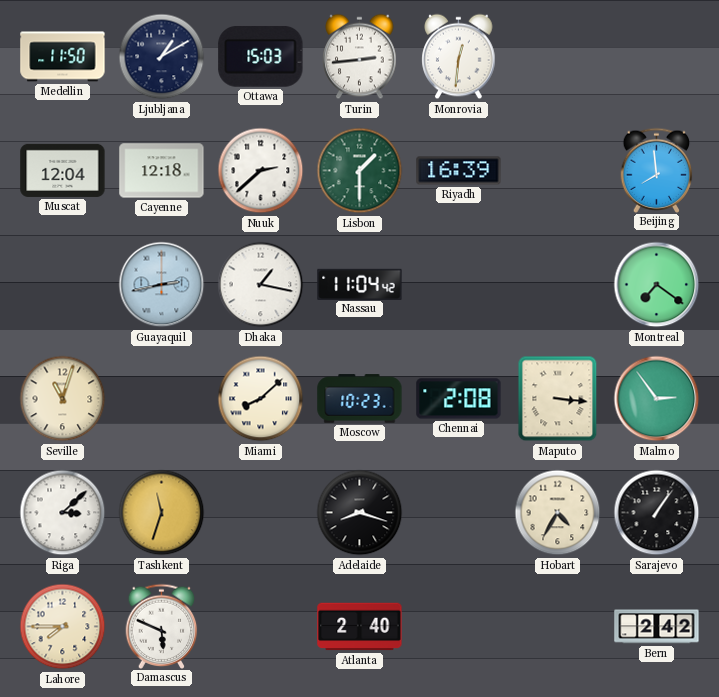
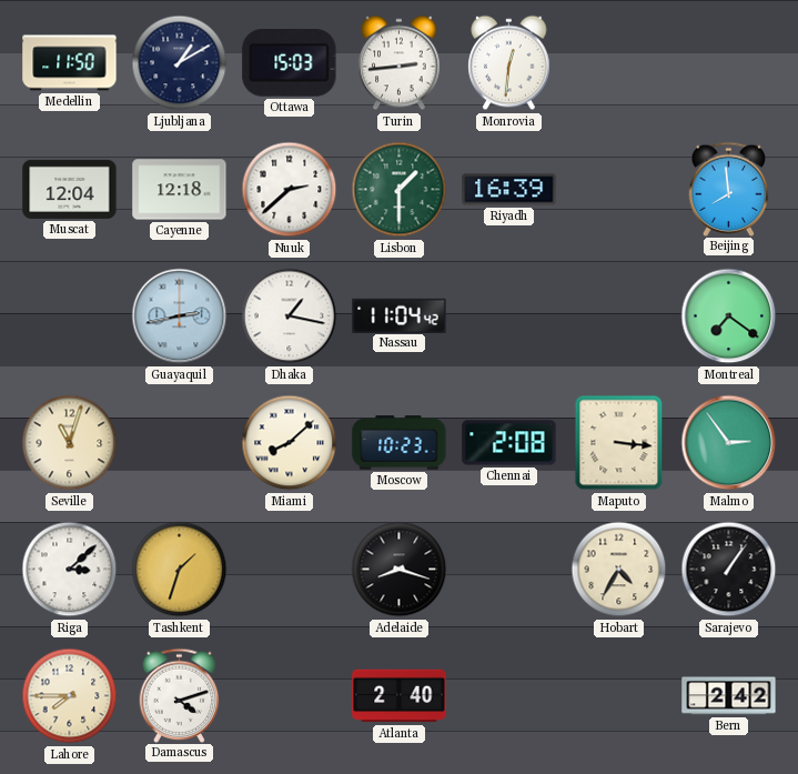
Tashkent: 11:33 -> 1:33
Damascus: 5:49 -> 4:12
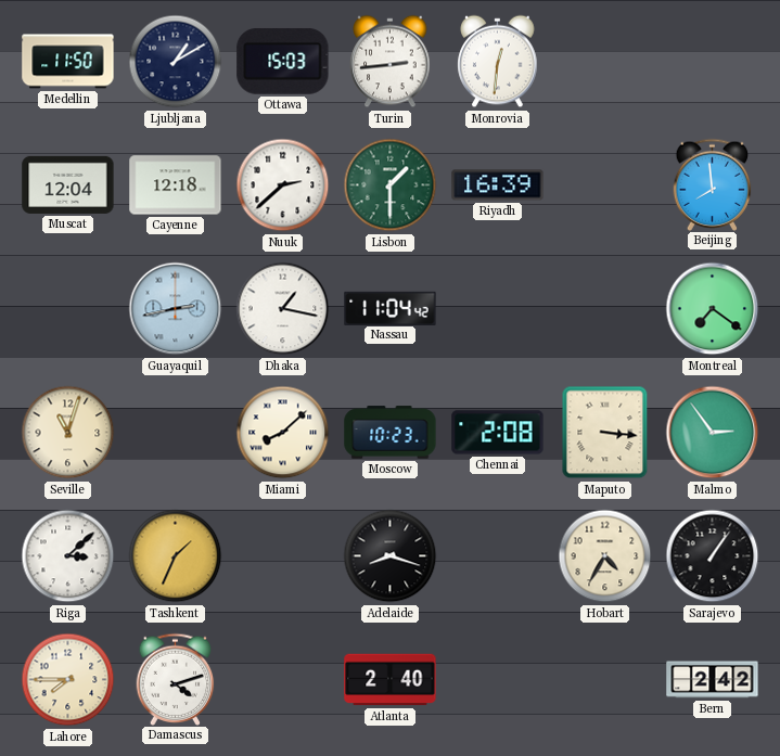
Tashkent: 1:33 -> 1:34
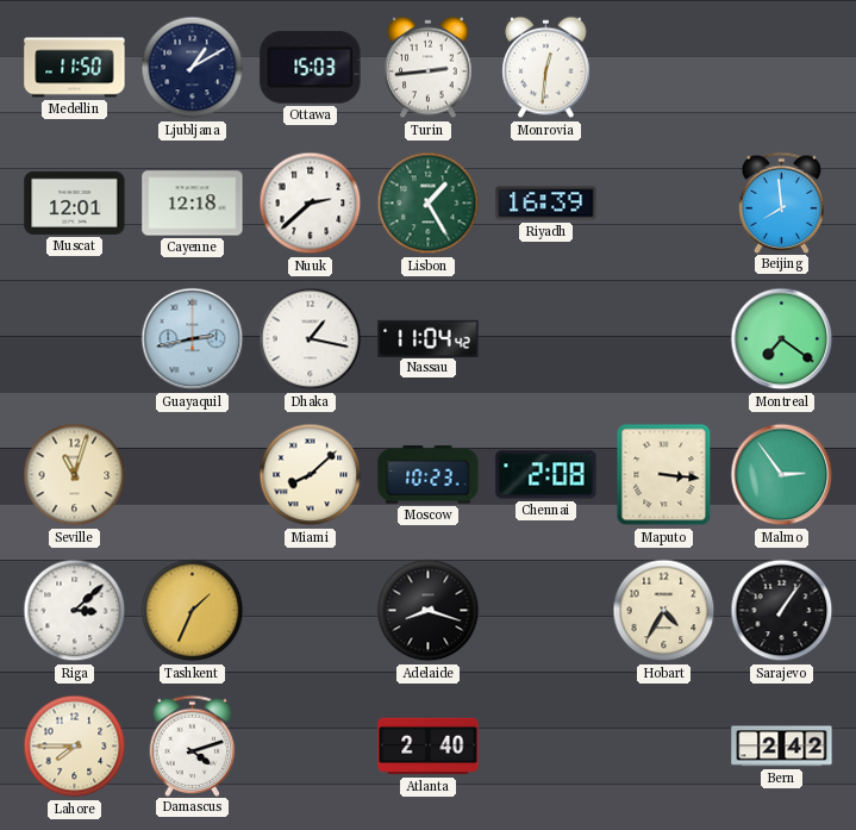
Muscat: 12:04 -> 12:01
Lisbon: 1:30 -> 1:25
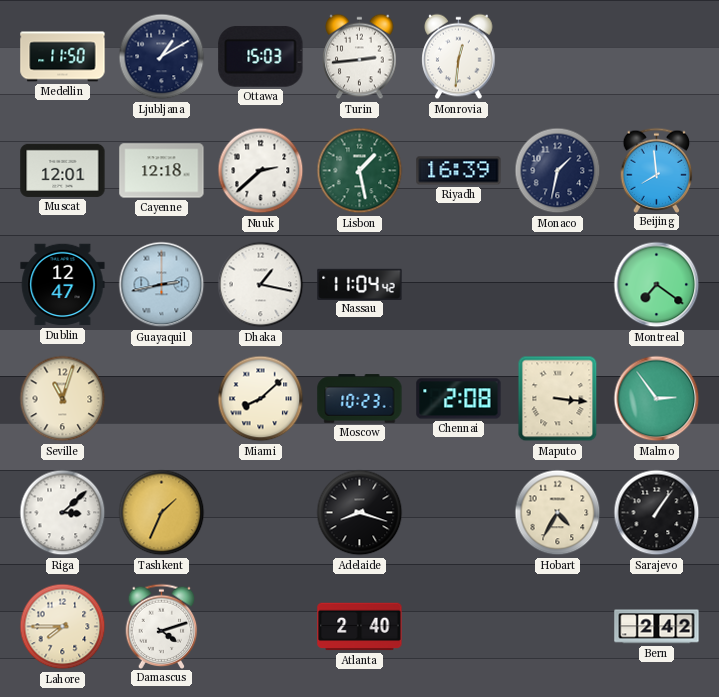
Lisbon: 1:25 -> 1:28
Monaco: none -> 1:32
Dublin: none -> 12:47
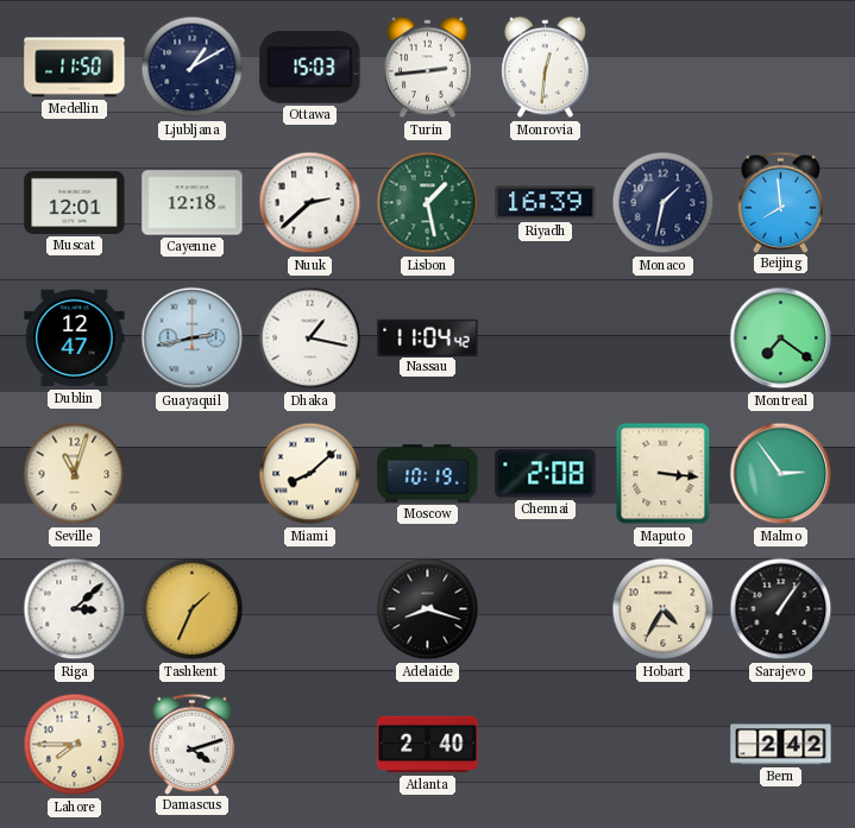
Moscow: 10:23 -> 10:19
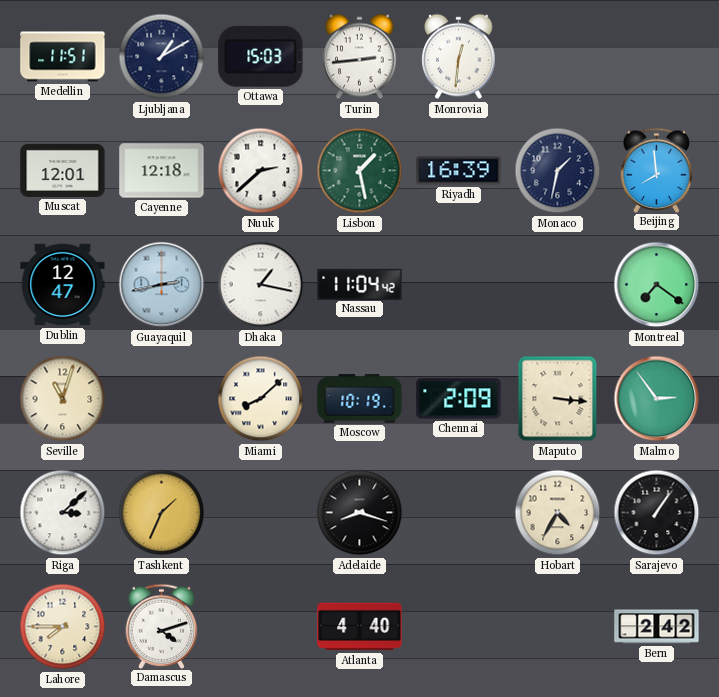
Medellin: 11:50 -> 11:51
Chennai: 2:08 -> 2:09
Atlanta: 2:40 -> 4:40
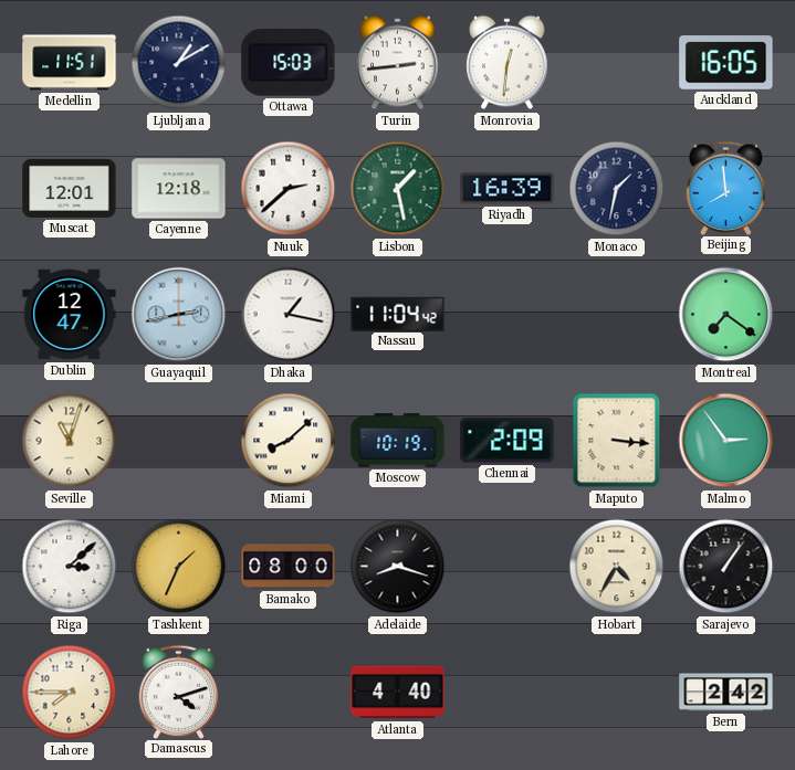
Auckland: none -> 16:05
Bamako: none -> 08:00
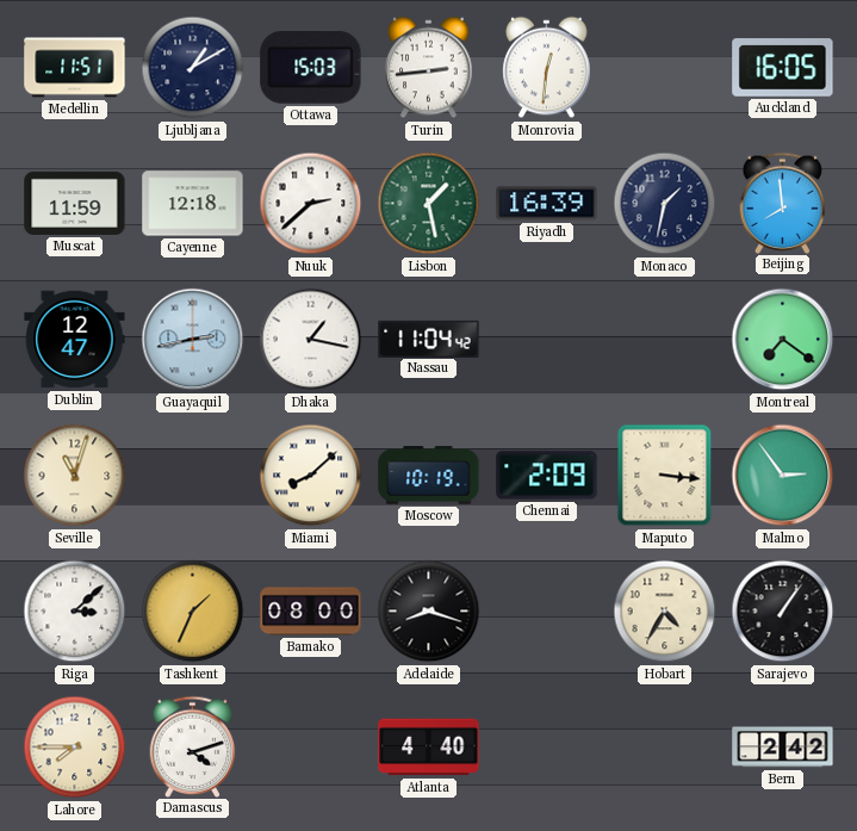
Muscat: 12:01 -> 11:59
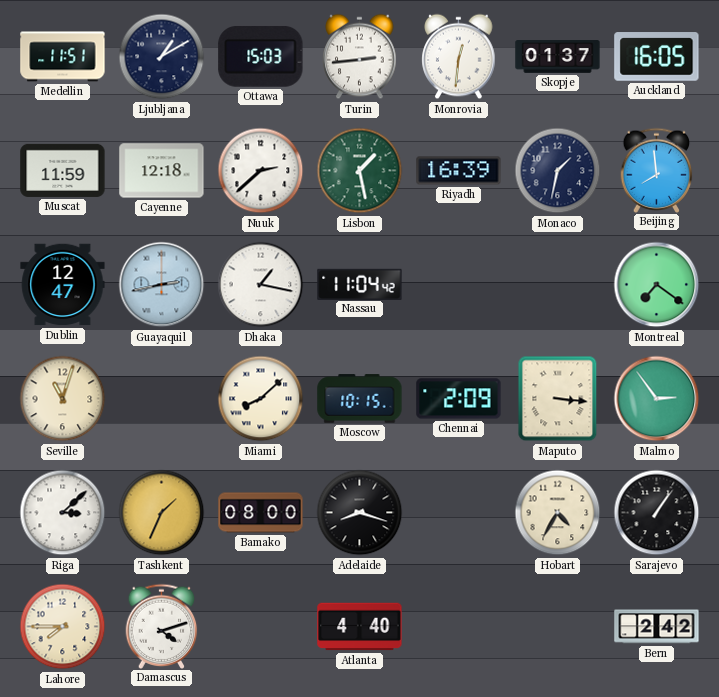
Skopje: none -> 01:37
Moscow: 10:19 -> 10:15
